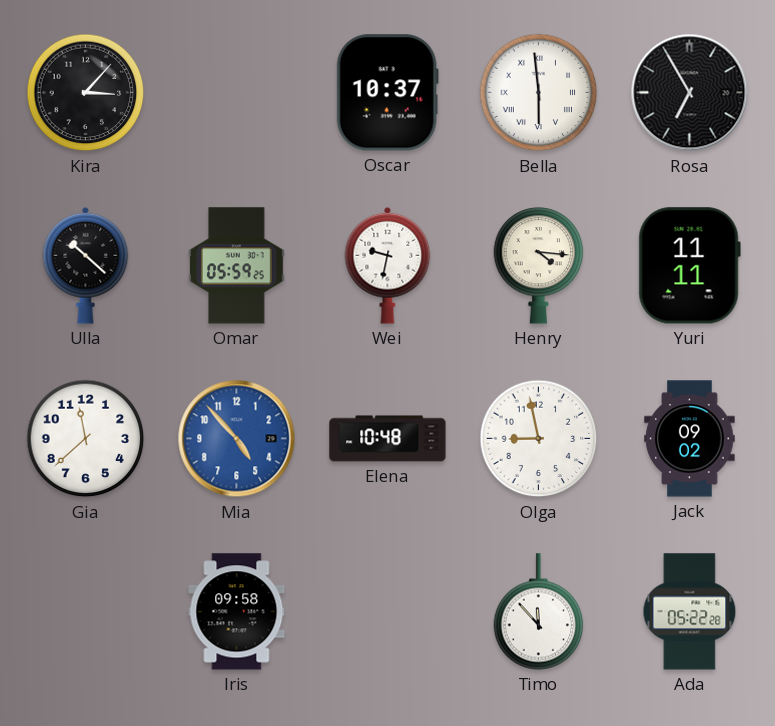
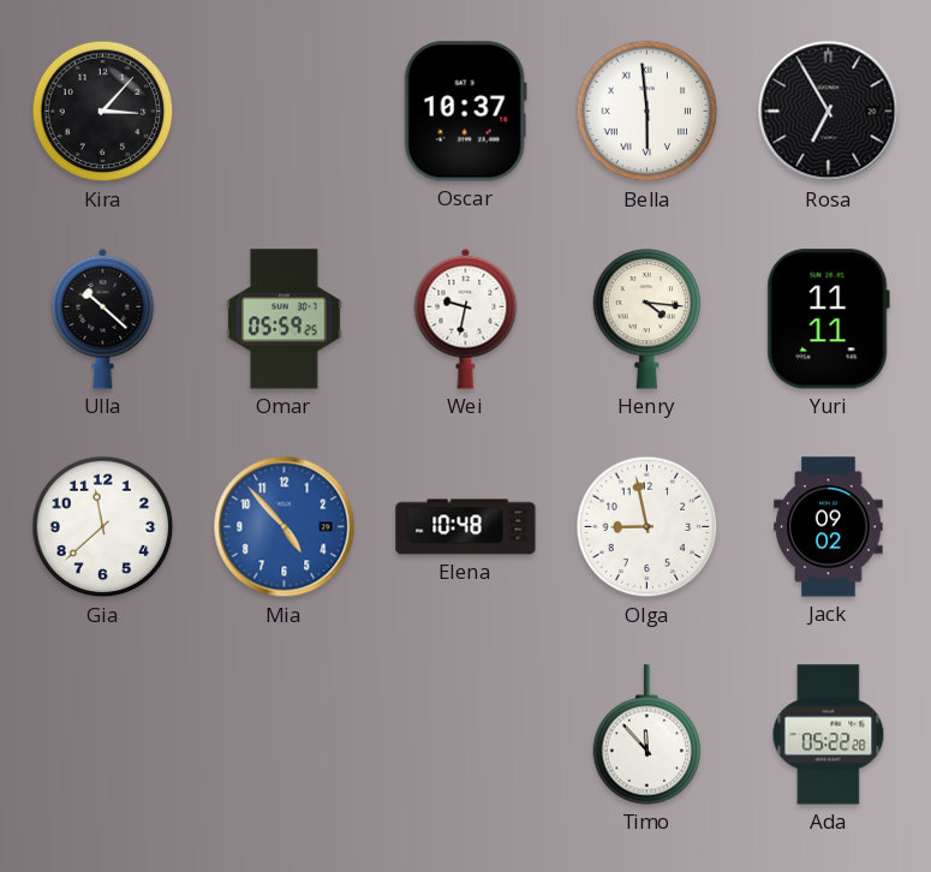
Iris: 09:58 -> none
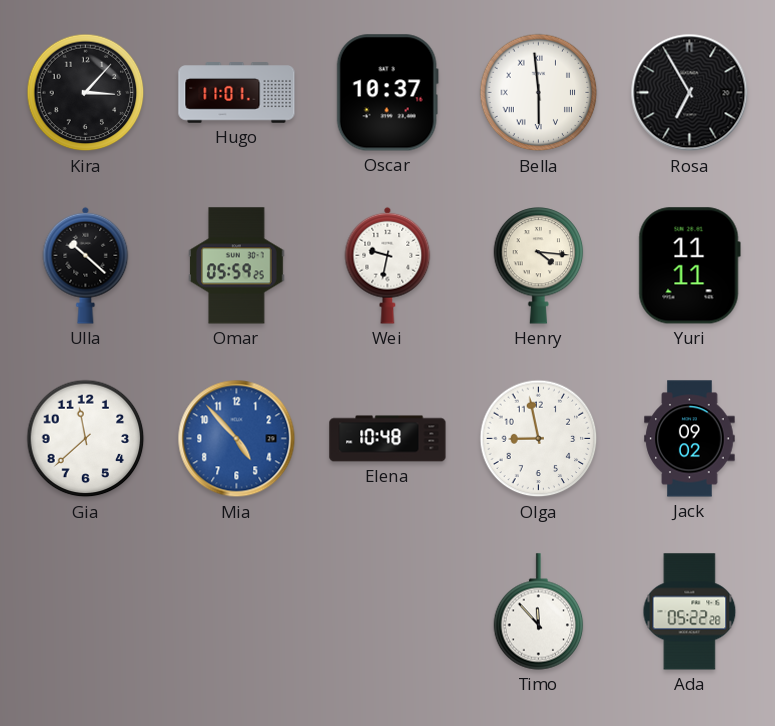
Hugo: none -> 11:01
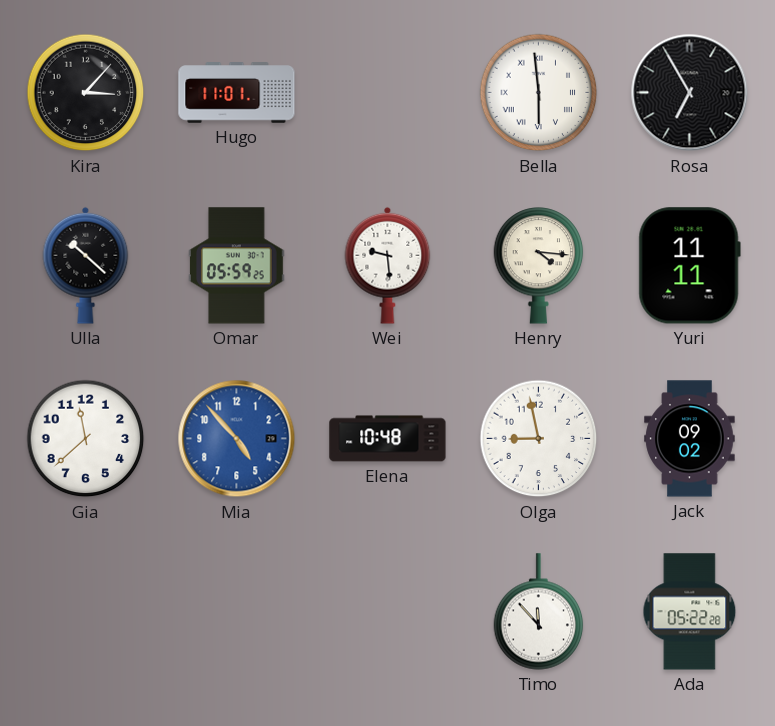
Oscar: 10:37 -> none
Wei: 9:32 -> 9:29
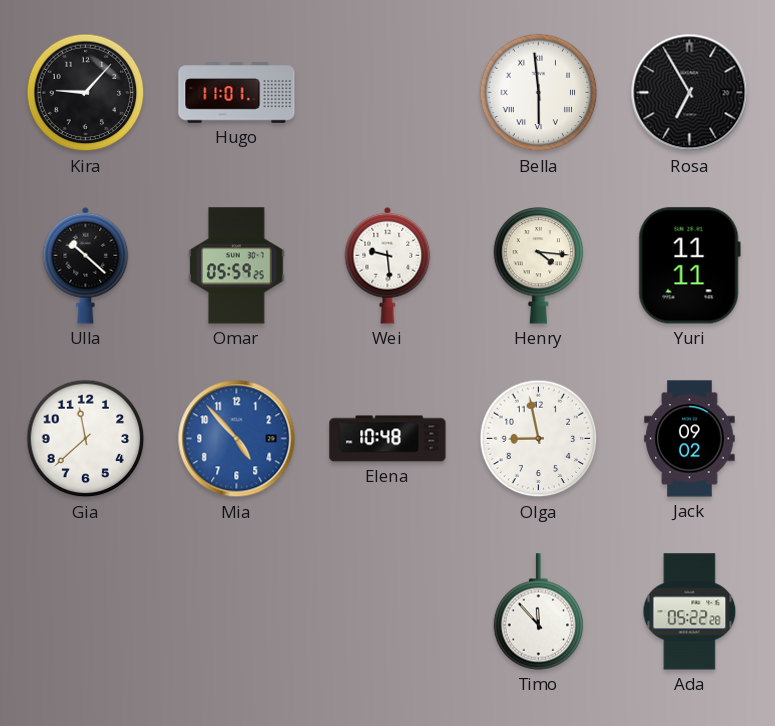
Kira: 3:07 -> 9:07
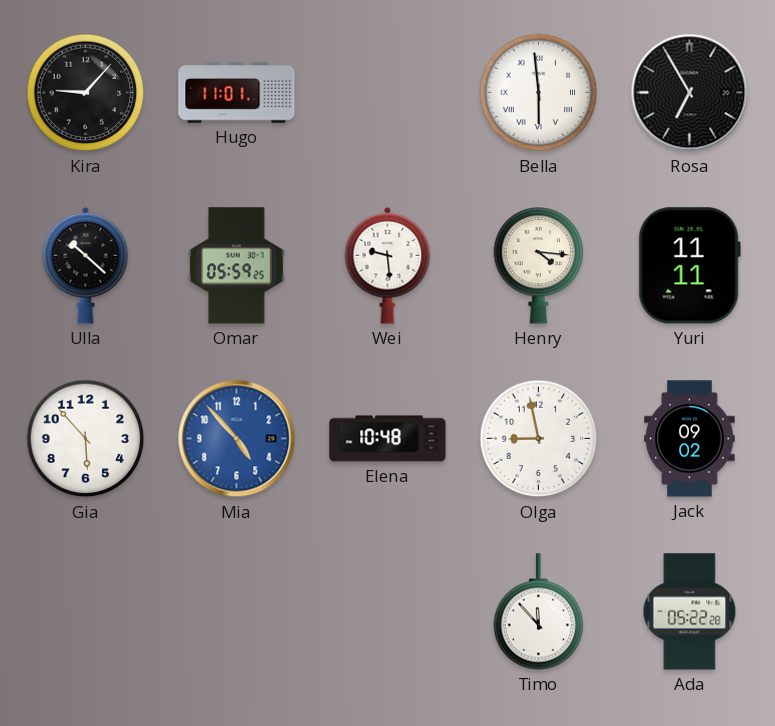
Gia: 11:38 -> 5:53
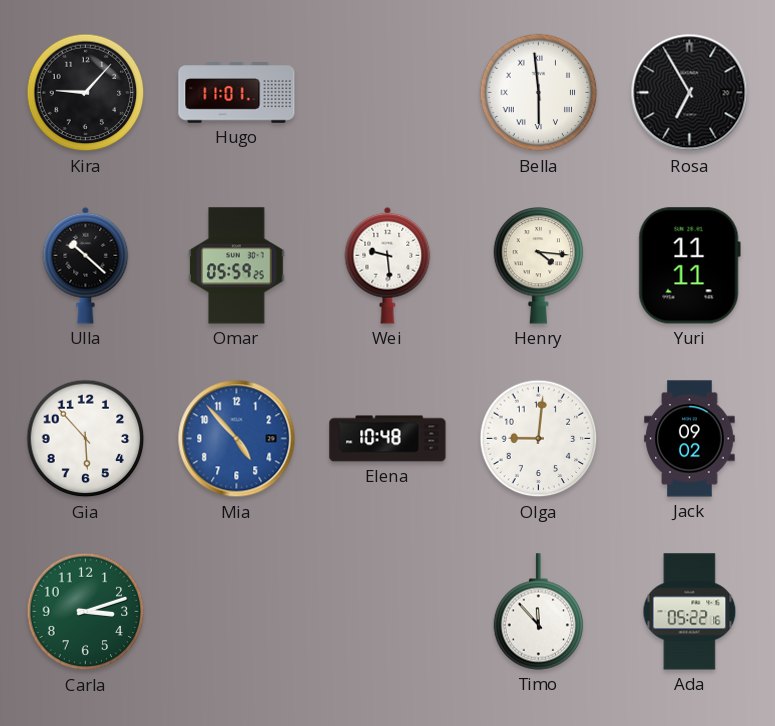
Olga: 8:58 -> 9:01
Carla: none -> 3:12
Ada: 05:22:28 -> 05:22:16
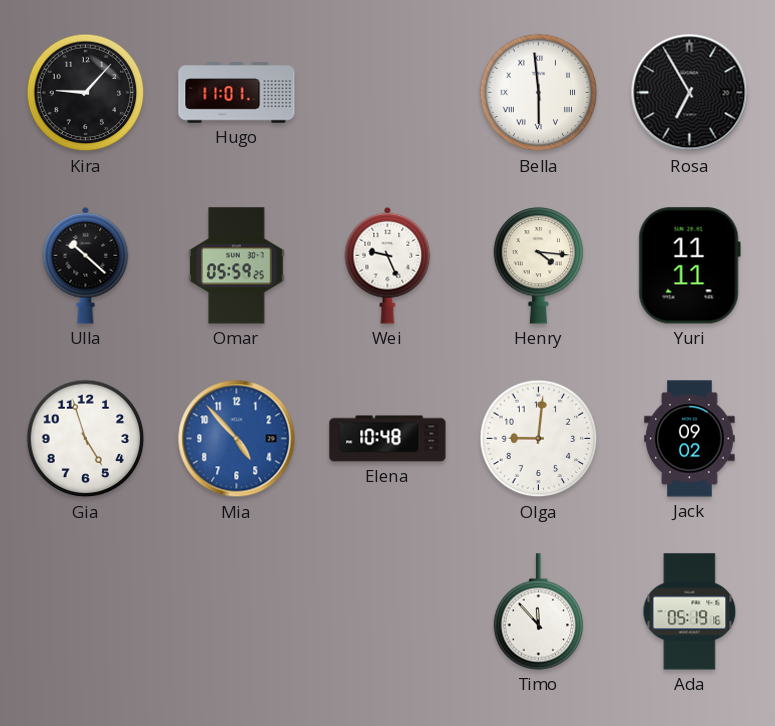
Wei: 9:29 -> 9:26
Gia: 5:53 -> 4:57
Carla: 3:12 -> none
Ada: 05:22 -> 05:19
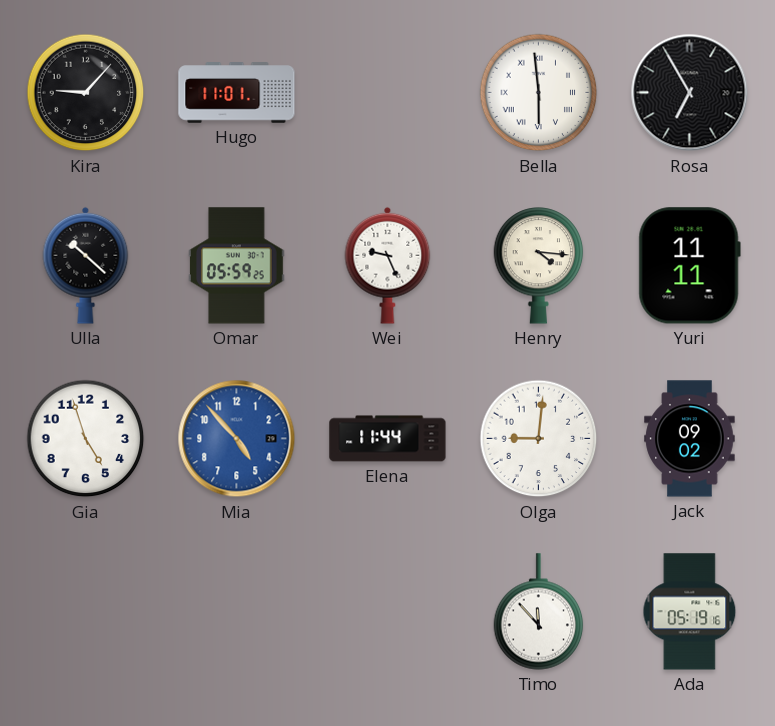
Elena: 10:48 -> 11:44
